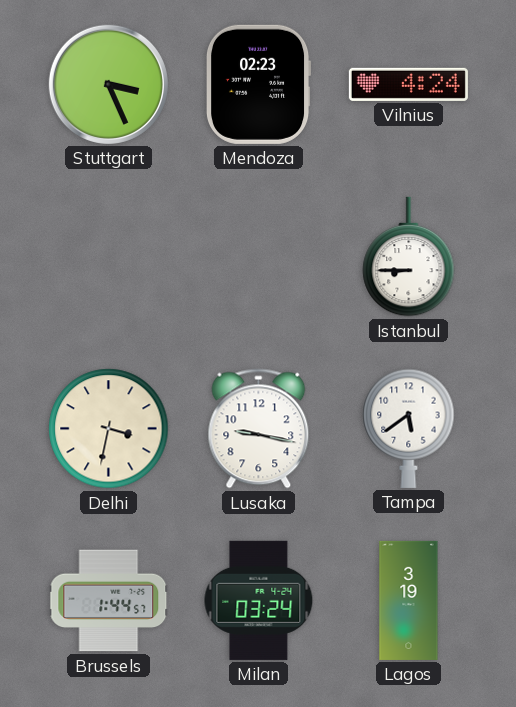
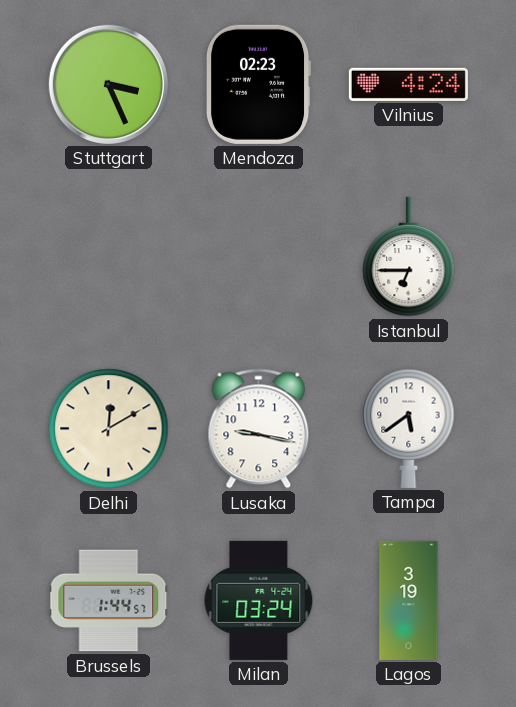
Istanbul: 8:45 -> 6:45
Delhi: 3:32 -> 12:10
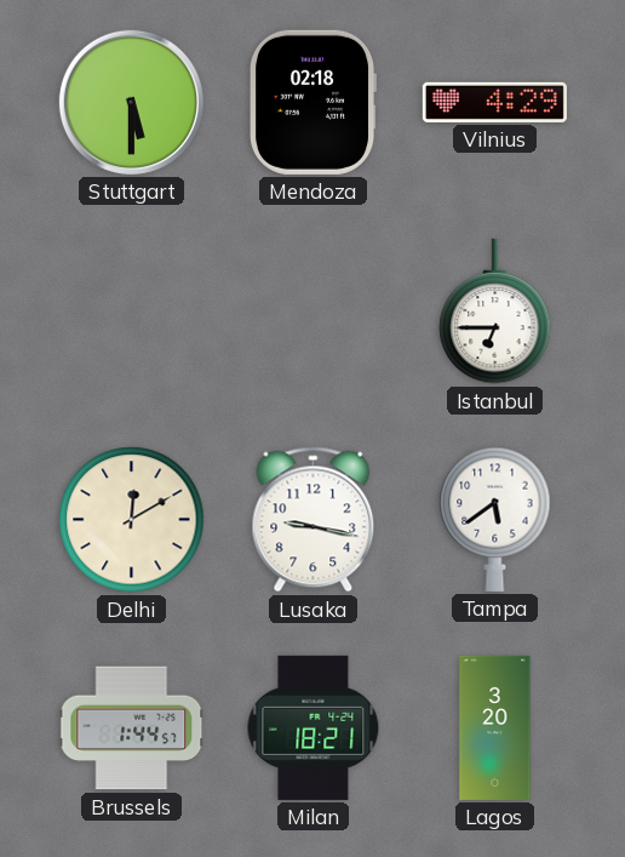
Stuttgart: 3:26 -> 5:30
Mendoza: 02:23 -> 02:18
Vilnius: 4:24 -> 4:29
Milan: 03:24 -> 18:21
Lagos: 3:19 -> 3:20
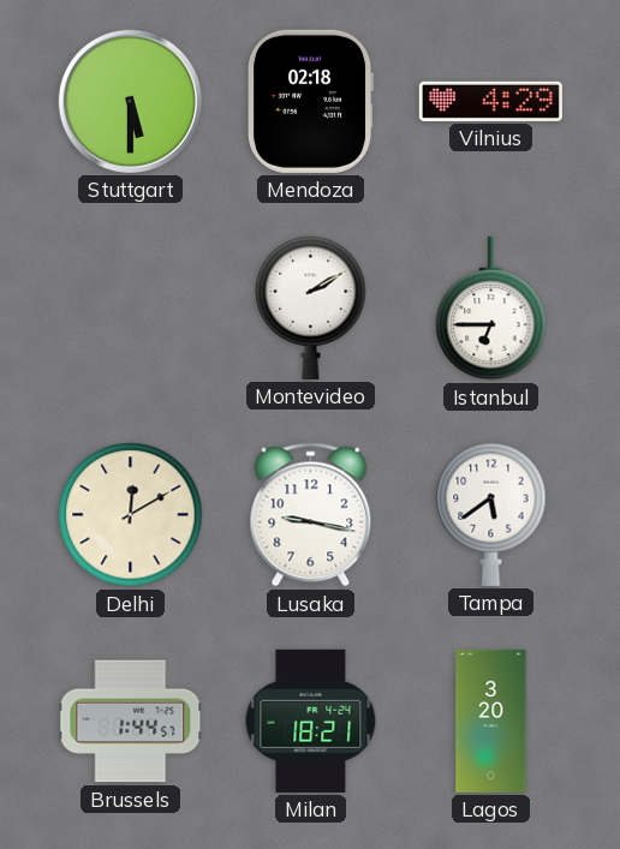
Montevideo: none -> 2:10
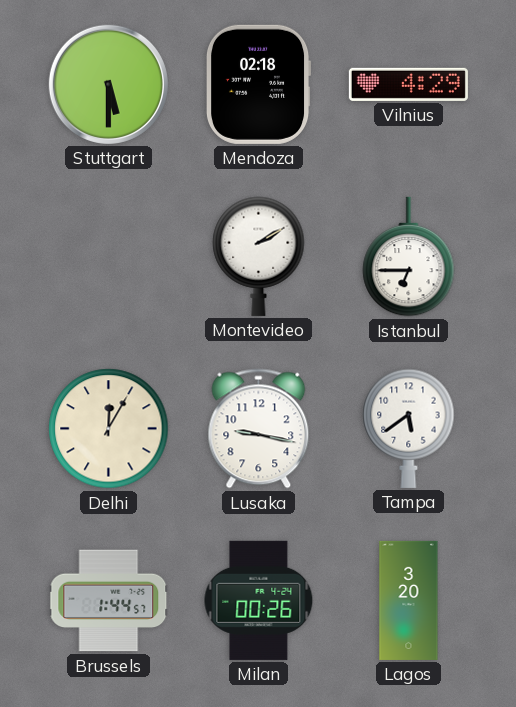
Delhi: 12:10 -> 12:05
Milan: 18:21 -> 00:26
